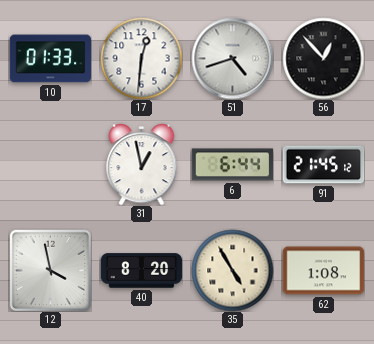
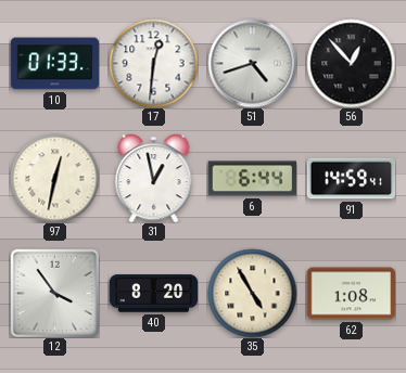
97: none -> 12:32
91: 21:45 -> 14:59
12: 3:58 -> 3:54
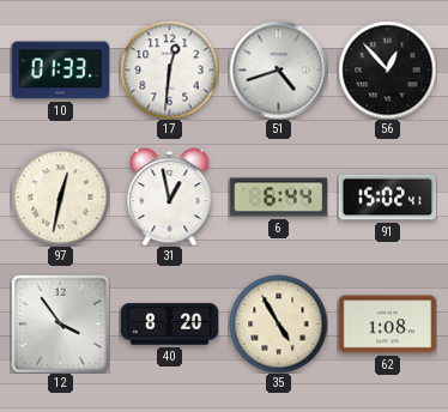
91: 14:59 -> 15:02
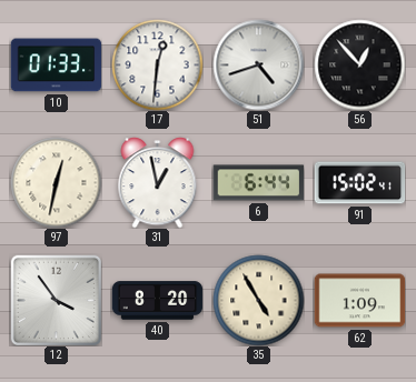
62: 1:08 -> 1:09
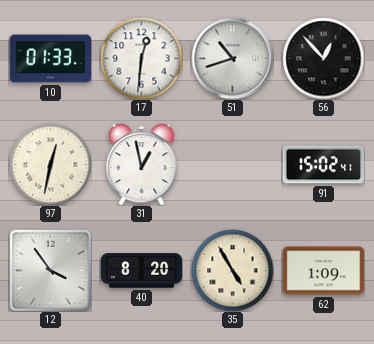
51: 4:42 -> 10:42
6: 6:44 -> none
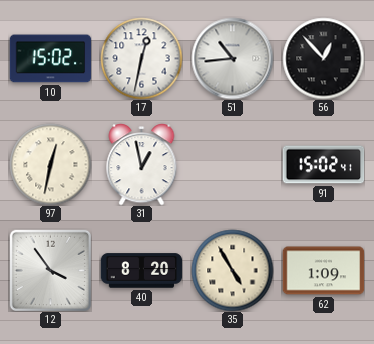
10: 01:33 -> 15:02
17: 12:31 -> 12:32
51: 10:42 -> 10:44
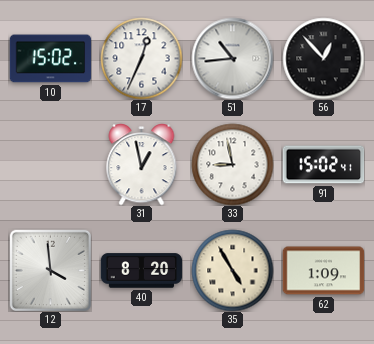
17: 12:32 -> 12:34
97: 12:32 -> none
33: none -> 8:58
12: 3:54 -> 3:59
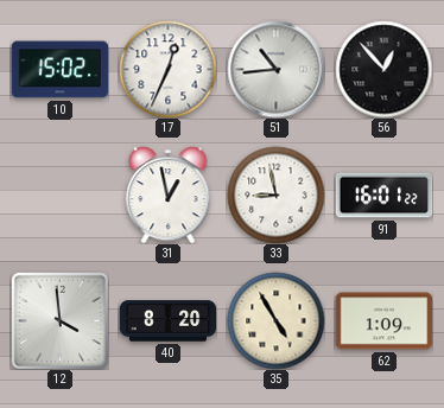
91: 15:02 -> 16:01
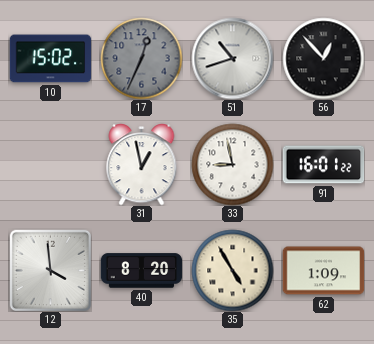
17 dial: white -> grey
51: 10:44 -> 10:42
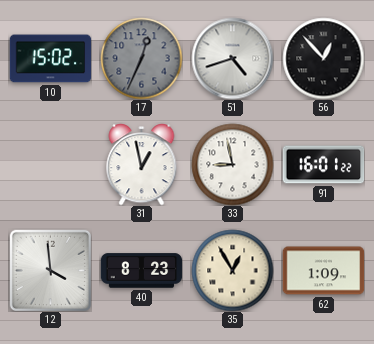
51: 10:42 -> 4:42
40: 8:20 -> 8:23
35: 4:55 -> 12:55
